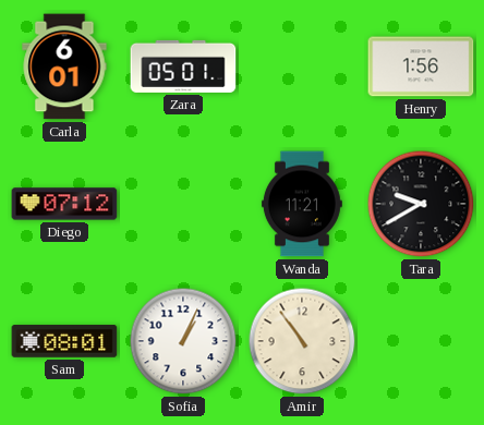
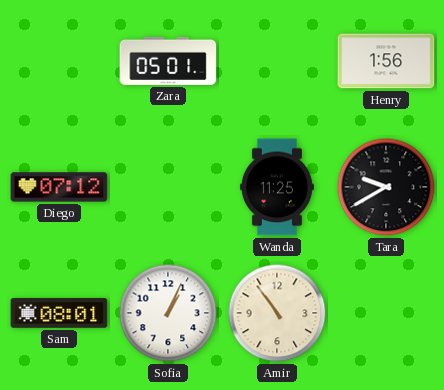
Carla: 6:01 -> none
Wanda: 11:21 -> 11:25
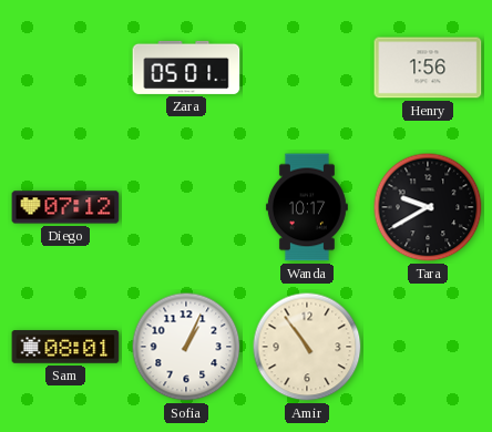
Wanda: 11:25 -> 10:17
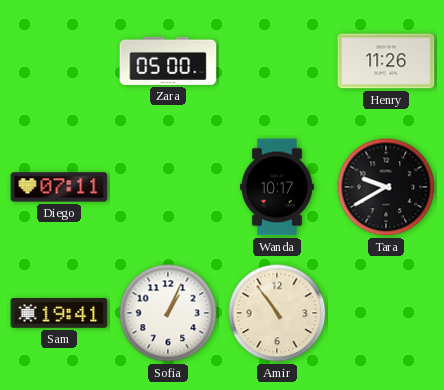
Zara: 05:01 -> 05:00
Henry: 1:56 -> 11:26
Diego: 07:12 -> 07:11
Sam: 08:01 -> 19:41
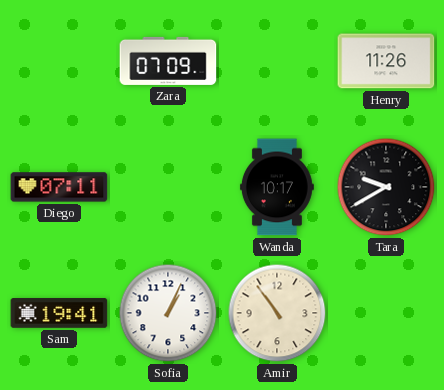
Zara: 05:00 -> 07:09
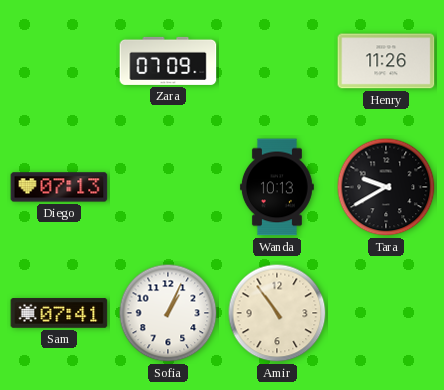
Diego: 07:11 -> 07:13
Wanda: 10:17 -> 10:13
Sam: 19:41 -> 07:41
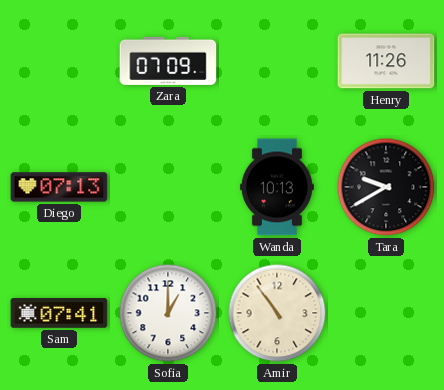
Sofia: 1:04 -> 1:00
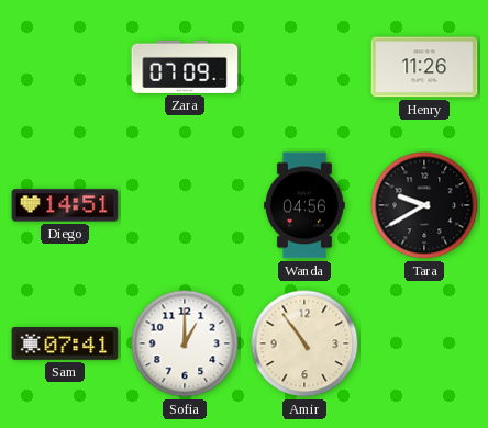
Diego: 07:13 -> 14:51
Wanda: 10:13 -> 04:56
